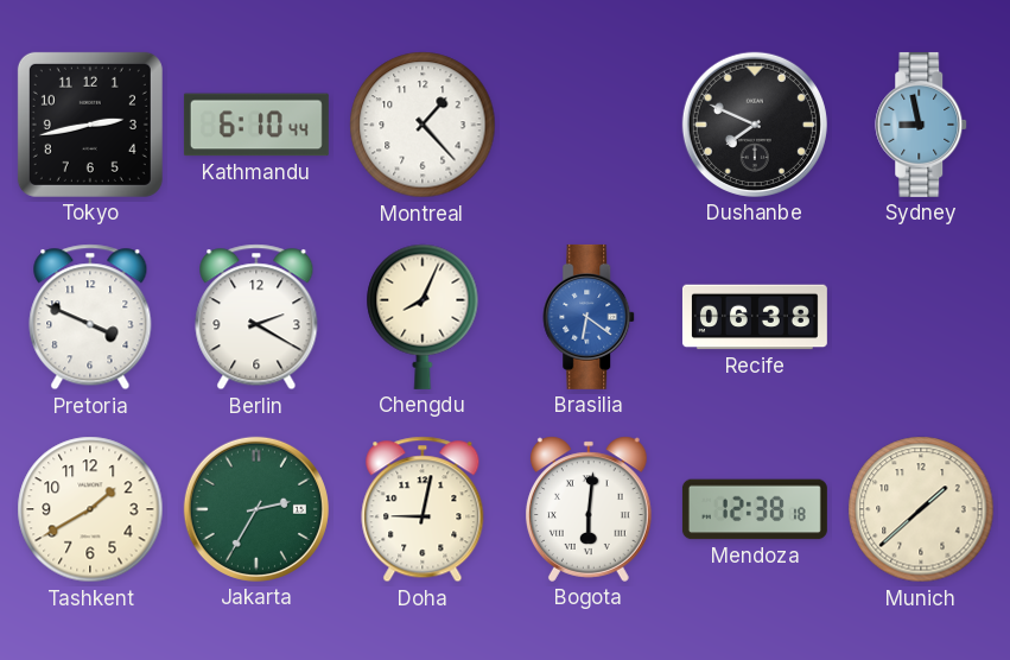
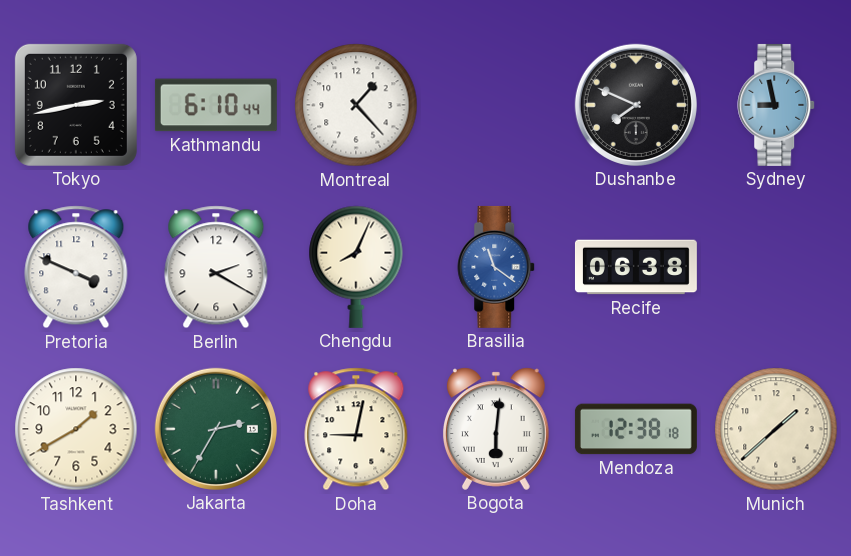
Brasilia: 6:21 -> 11:21
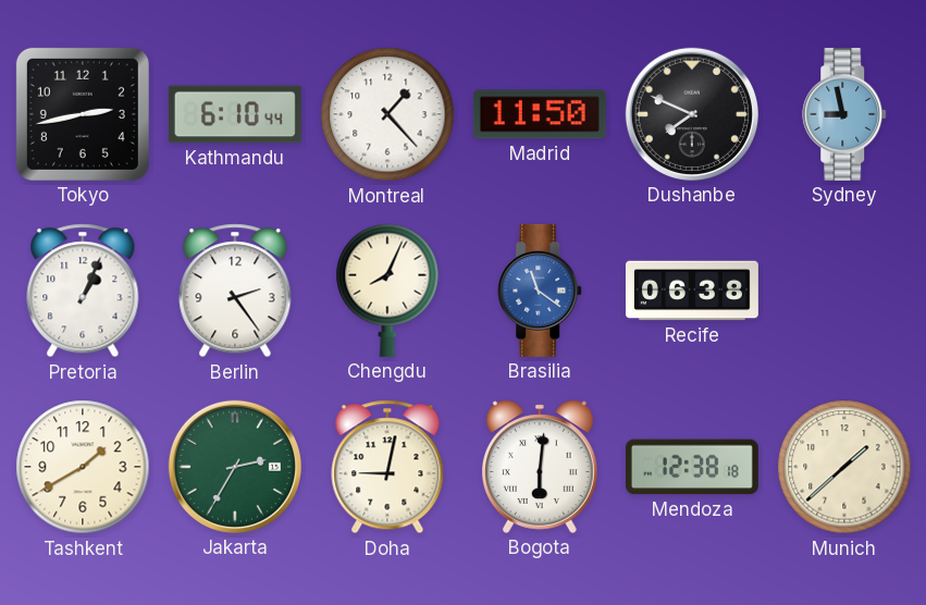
Madrid: none -> 11:50
Pretoria: 3:49 -> 1:04
Berlin: 2:20 -> 2:24
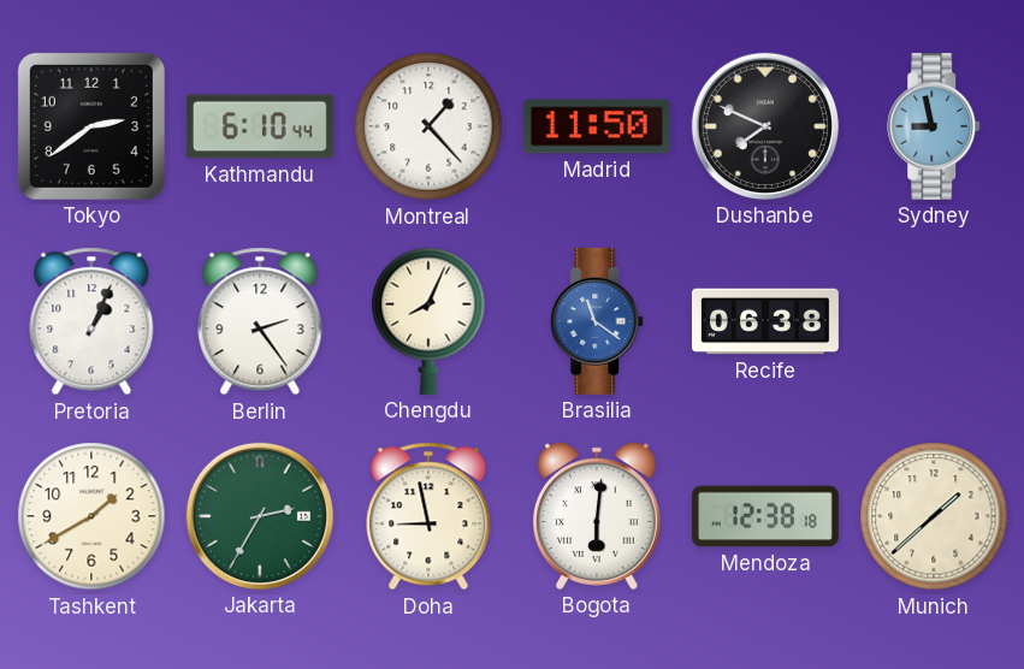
Tokyo: 2:43 -> 2:39
Doha: 9:02 -> 8:58
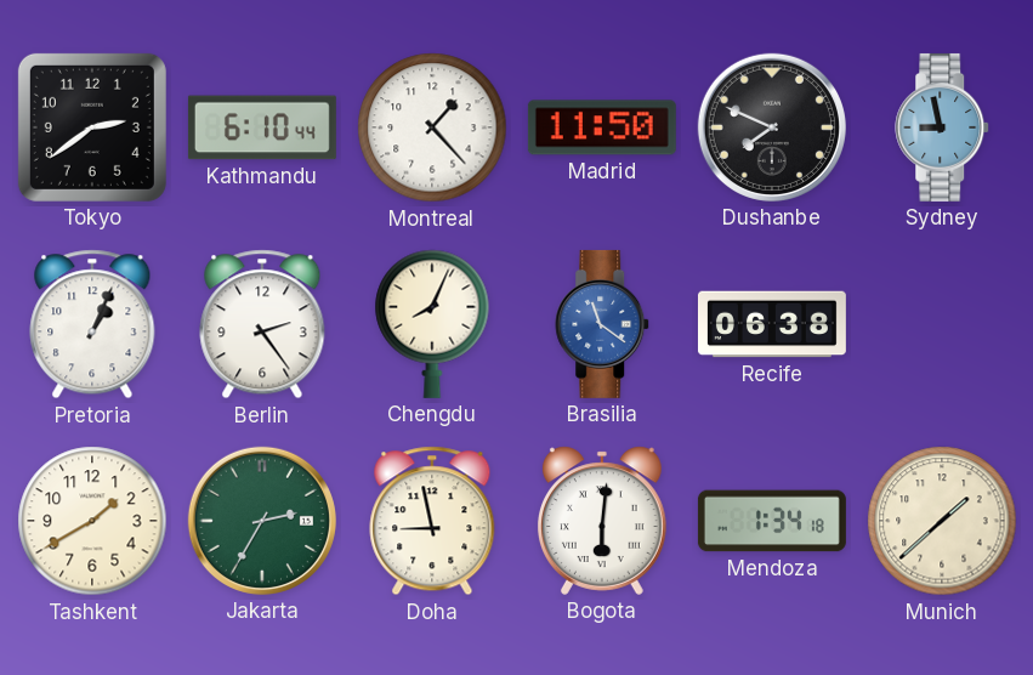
Mendoza: 12:38 -> 1:34
